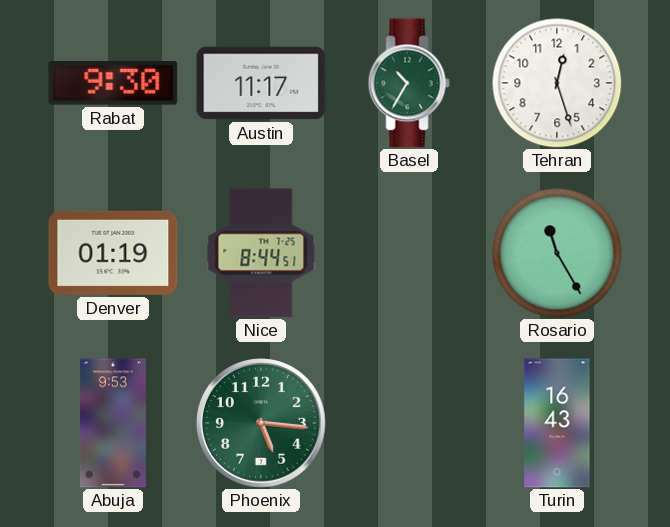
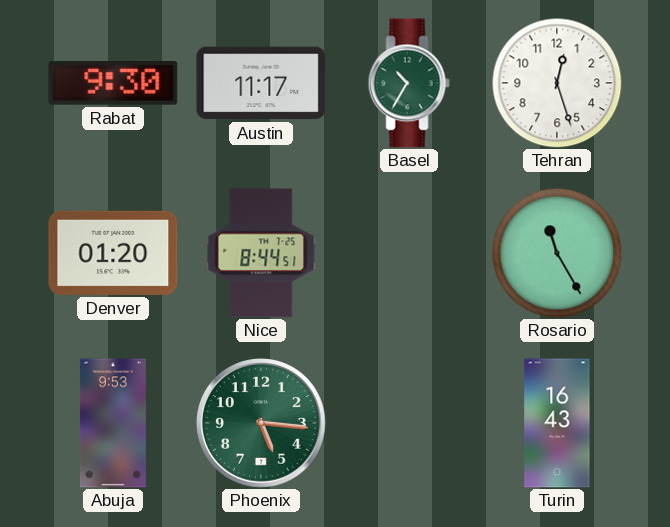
Denver: 01:19 -> 01:20
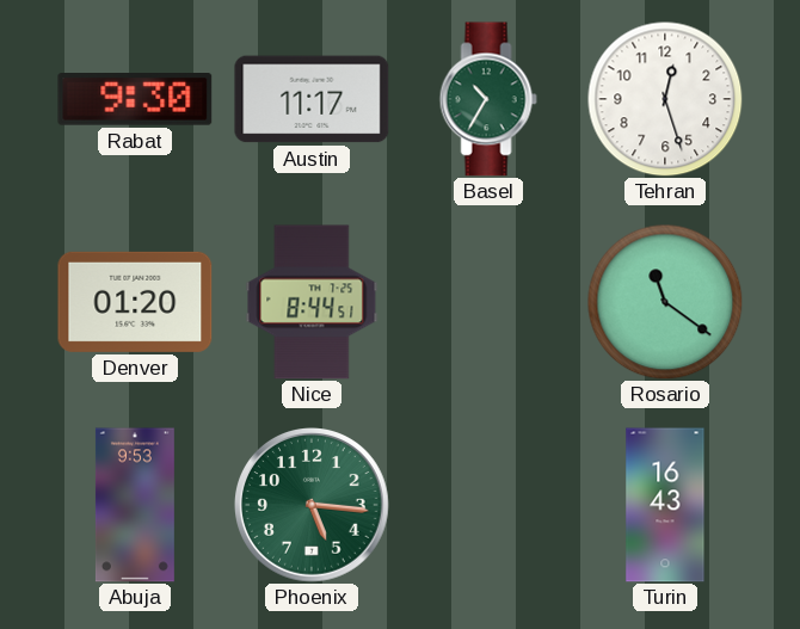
Rosario: 11:25 -> 11:21
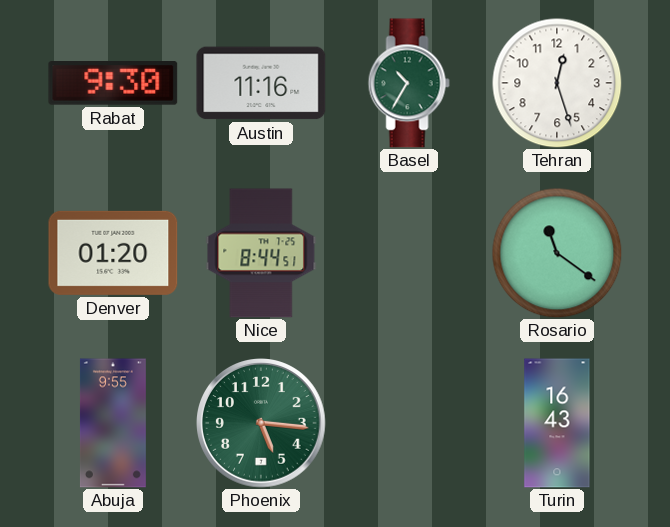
Austin: 11:17 -> 11:16
Abuja: 9:53 -> 9:55
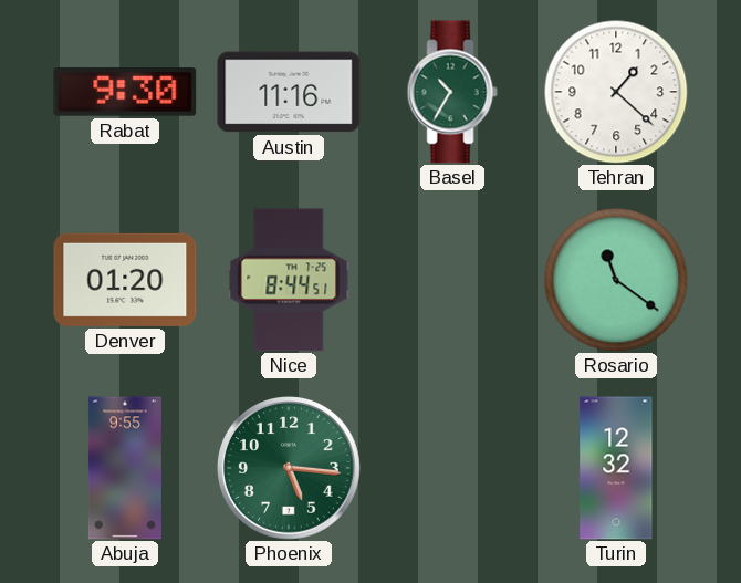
Tehran: 12:27 -> 1:22
Turin: 16:43 -> 12:32
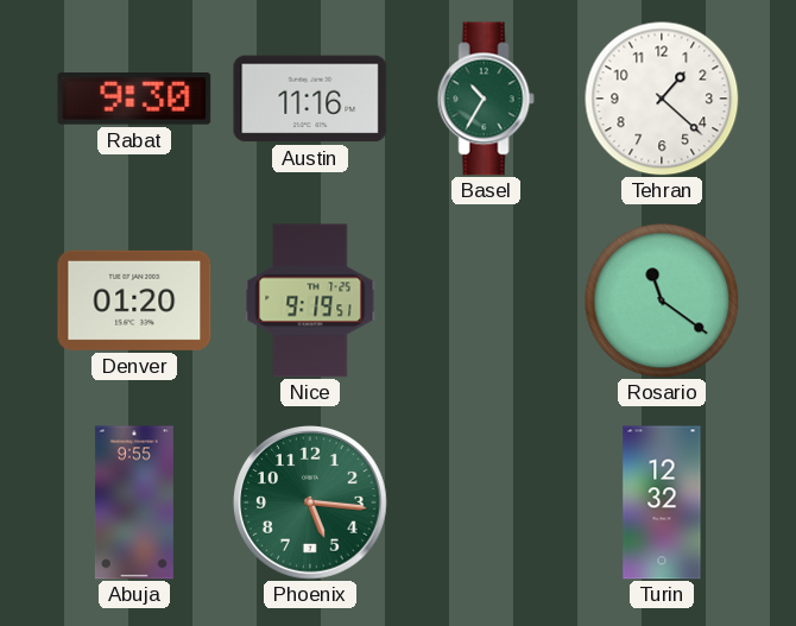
Nice: 8:44 -> 9:19
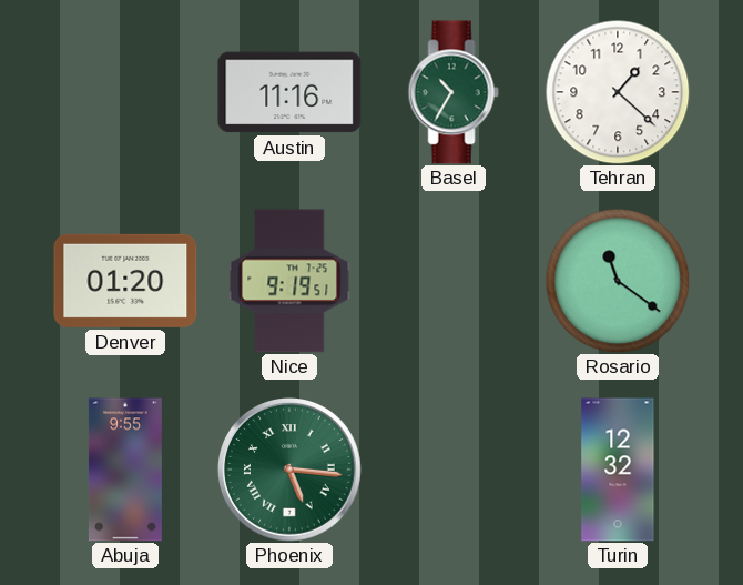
Rabat: 9:30 -> none
Phoenix numerals: Arabic -> Roman
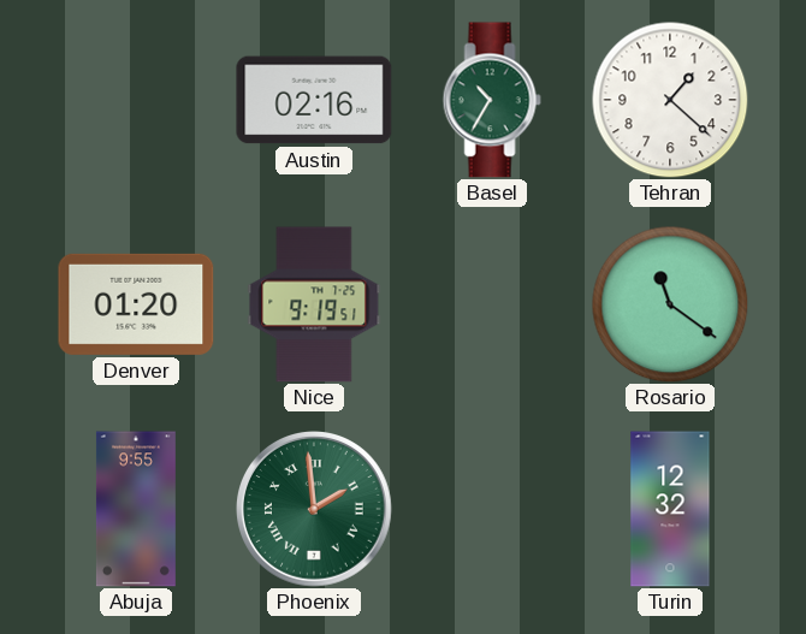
Austin: 11:16 -> 02:16
Phoenix: 5:16 -> 1:59
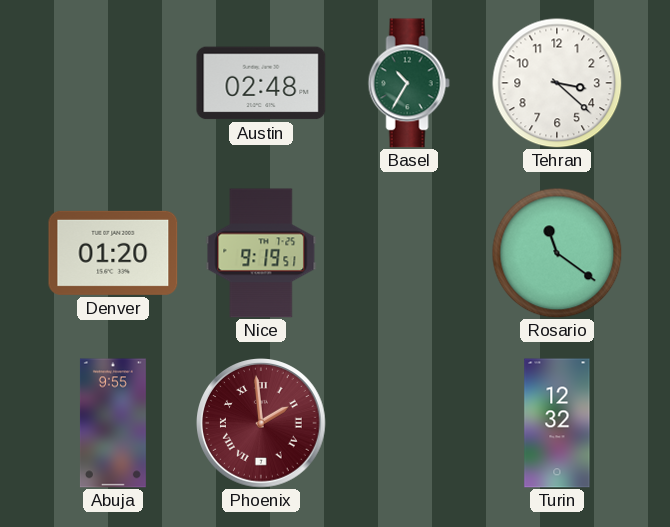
Austin: 02:16 -> 02:48
Tehran: 1:22 -> 3:22
Phoenix dial: green -> burgundy
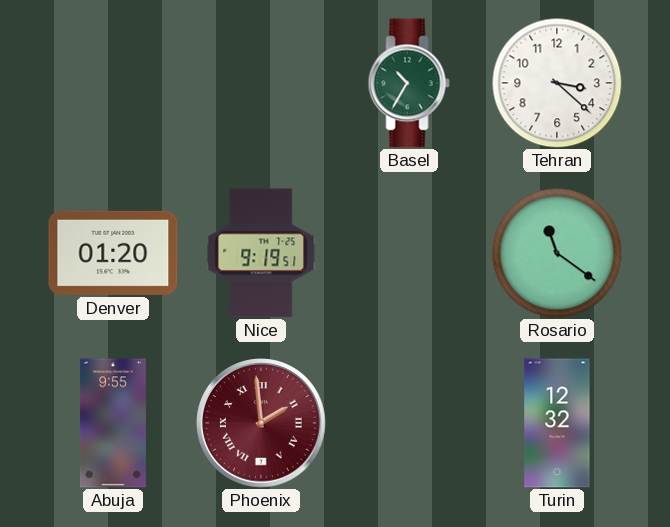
Austin: 02:48 -> none
